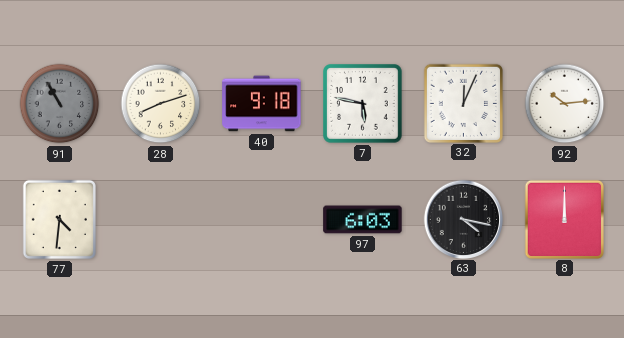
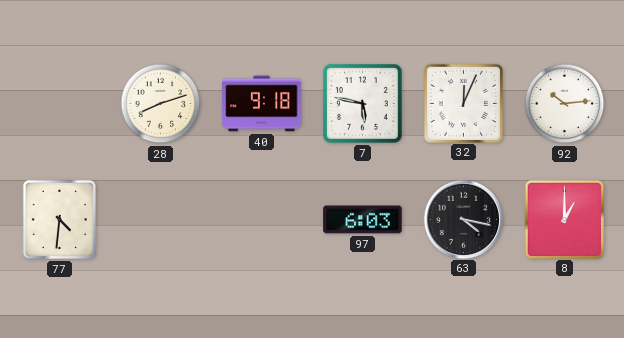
91: 10:55 -> none
8: 12:00 -> 1:00
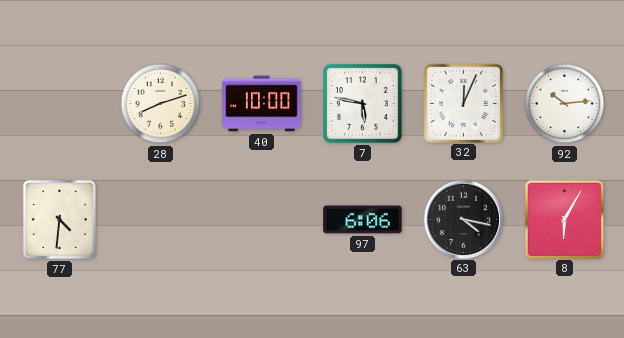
40: 9:18 -> 10:00
97: 6:03 -> 6:06
8: 1:00 -> 6:05
